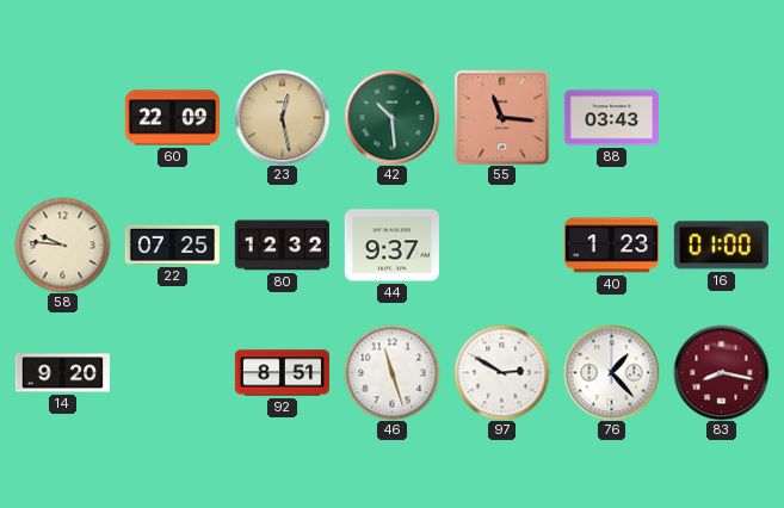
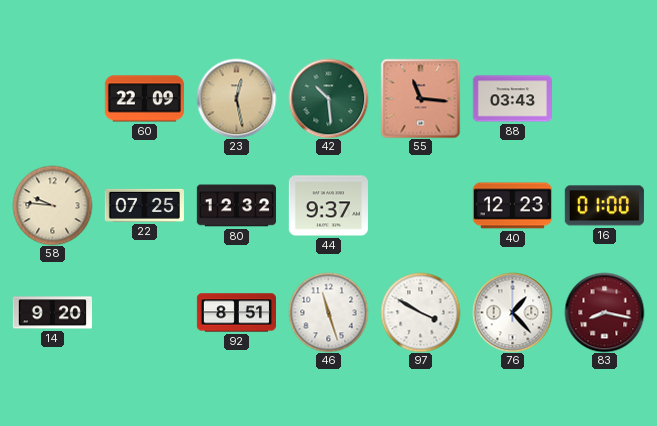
40: 1:23 -> 12:23
97: 2:50 -> 3:50
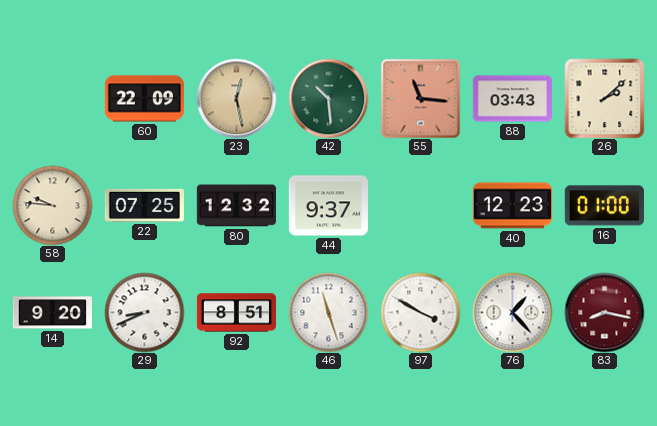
26: none -> 2:08
29: none -> 8:41
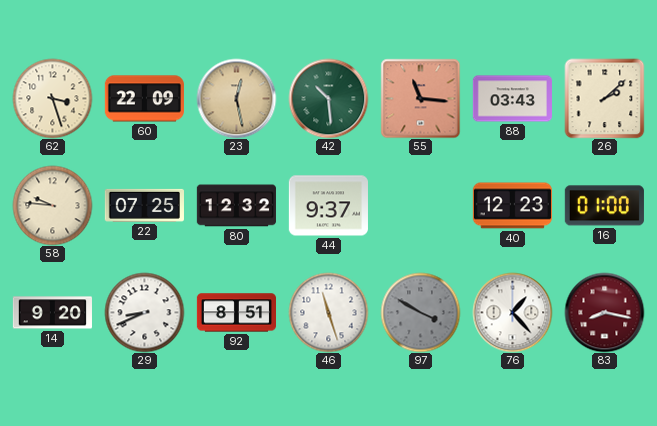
62: none -> 3:27
97 dial: white -> grey
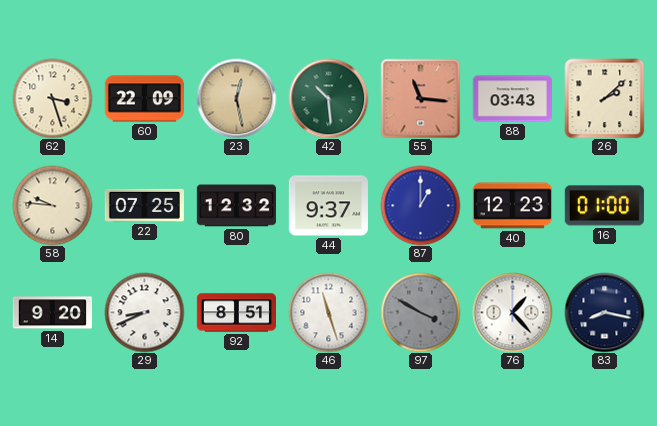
87: none -> 1:00
83 dial: burgundy -> navy
